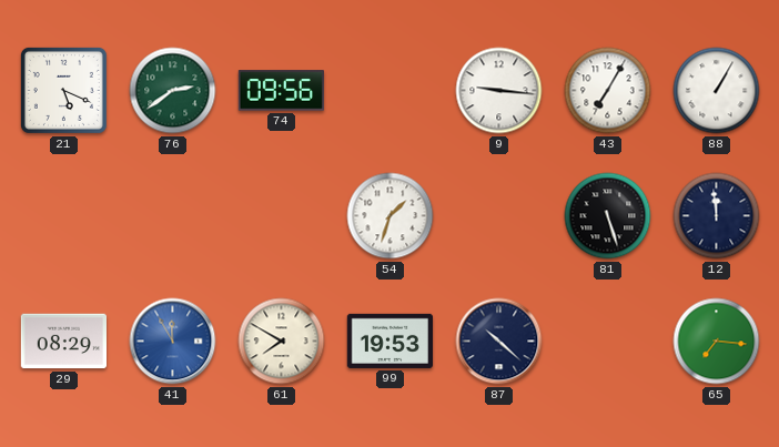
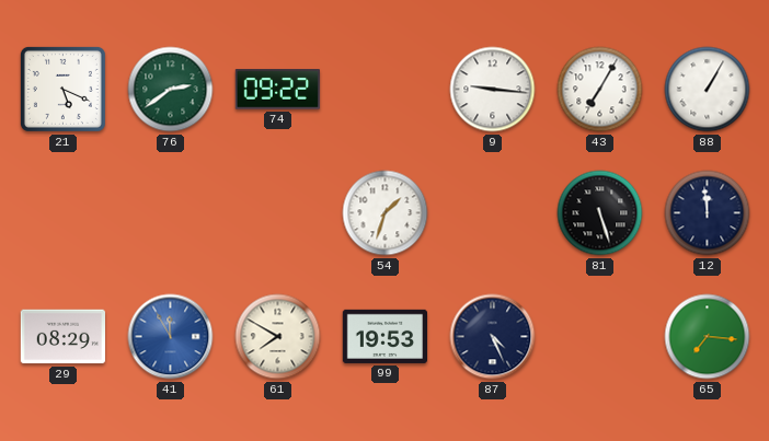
74: 09:56 -> 09:22
87: 10:22 -> 4:26
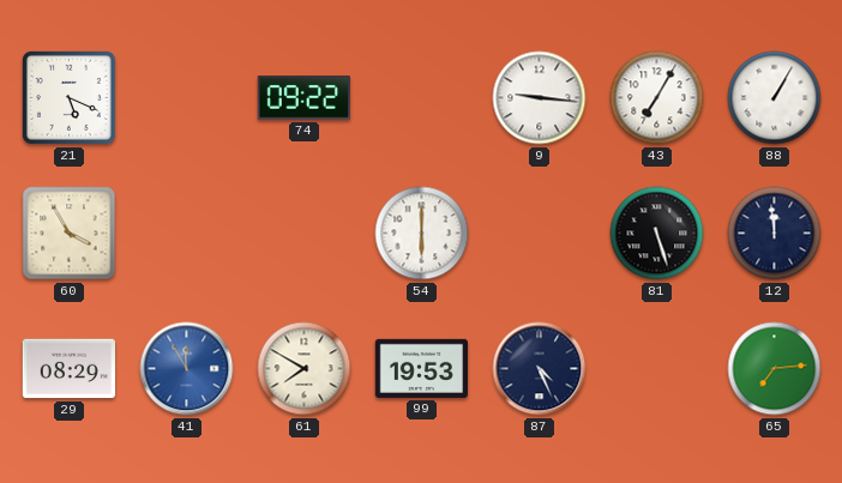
76: 2:39 -> none
60: none -> 3:55
54: 1:33 -> 6:00
65: 7:16 -> 7:14
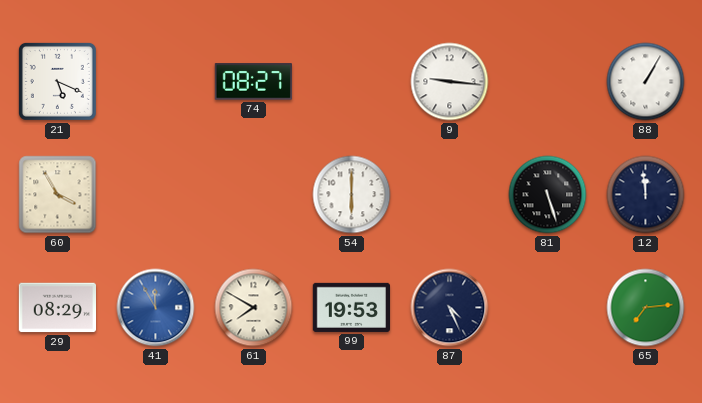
74: 09:22 -> 08:27
43: 7:05 -> none
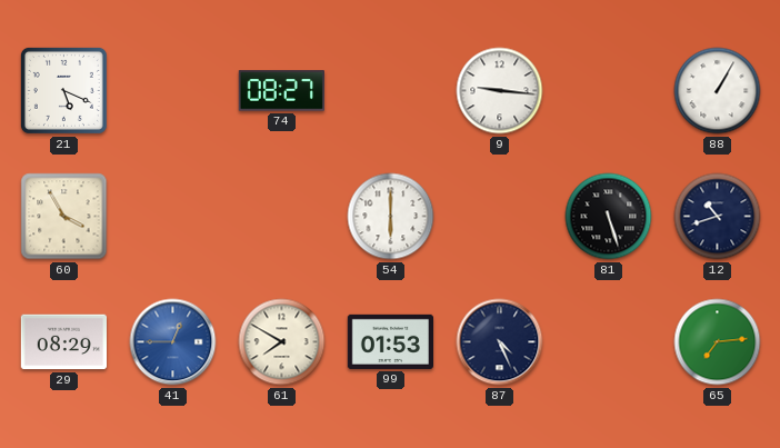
12: 11:59 -> 10:42
41: 11:55 -> 12:45
99: 19:53 -> 01:53
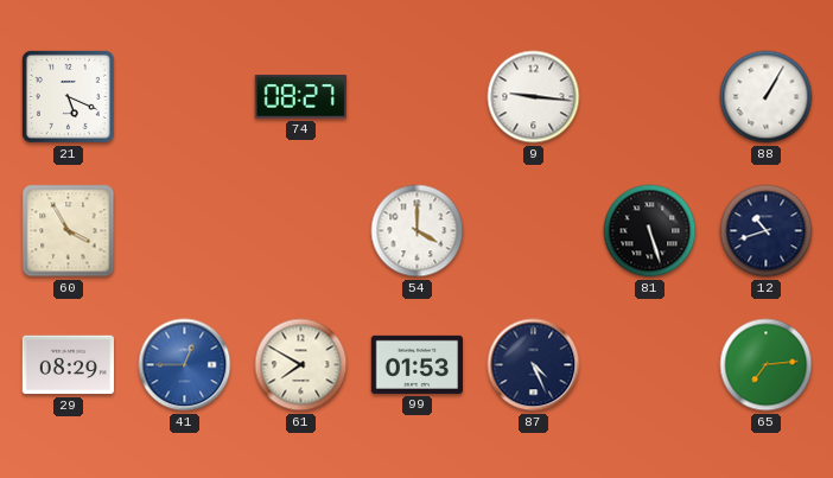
54: 6:00 -> 4:00
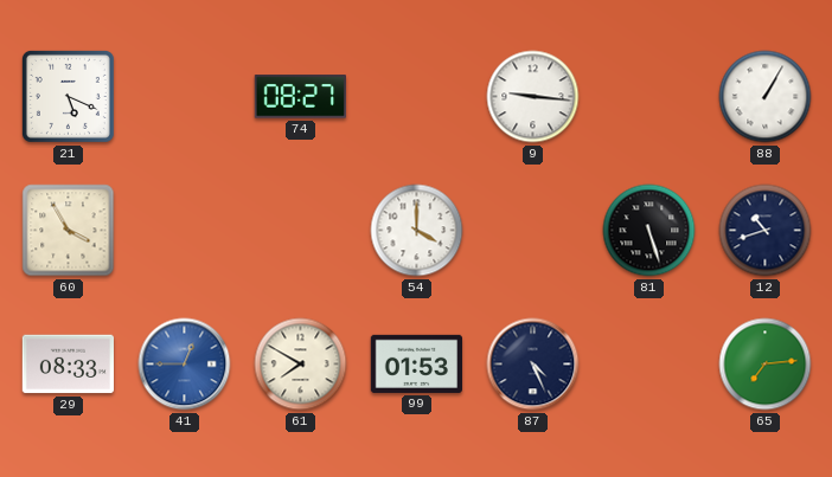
29: 08:29 -> 08:33
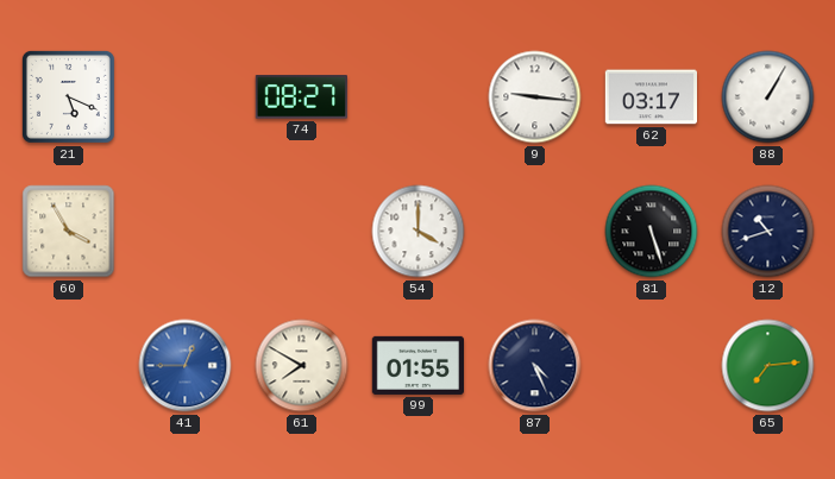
62: none -> 03:17
29: 08:33 -> none
99: 01:53 -> 01:55
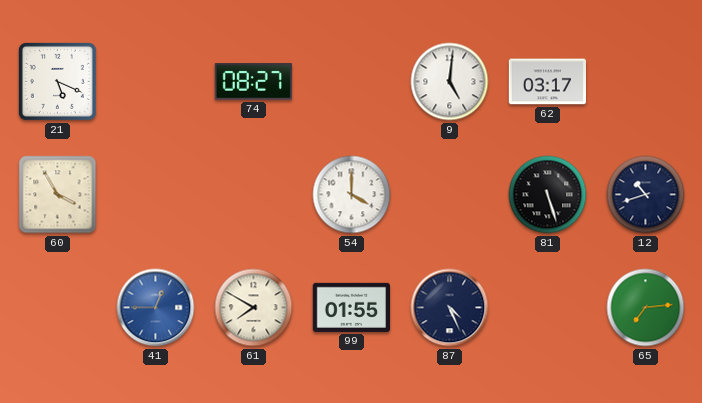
9: 9:16 -> 5:01
88: 1:05 -> none
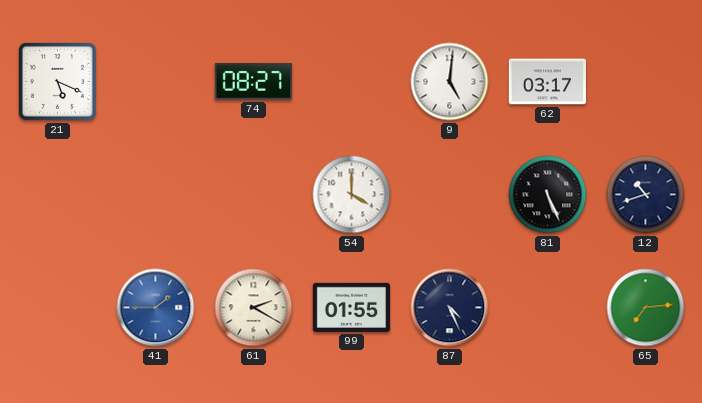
60: 3:55 -> none
81: 5:27 -> 5:26
41: 12:45 -> 1:45
61: 7:50 -> 2:20
